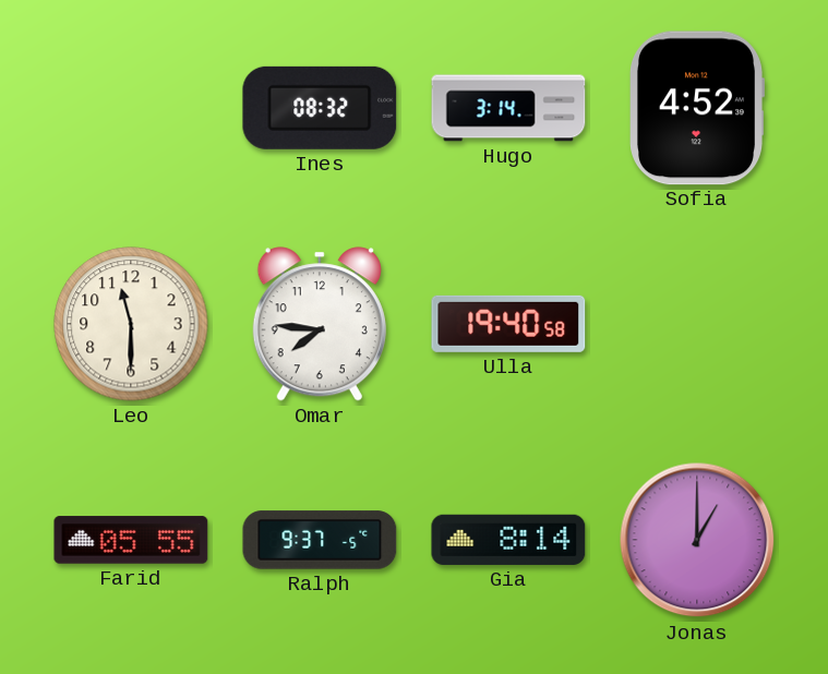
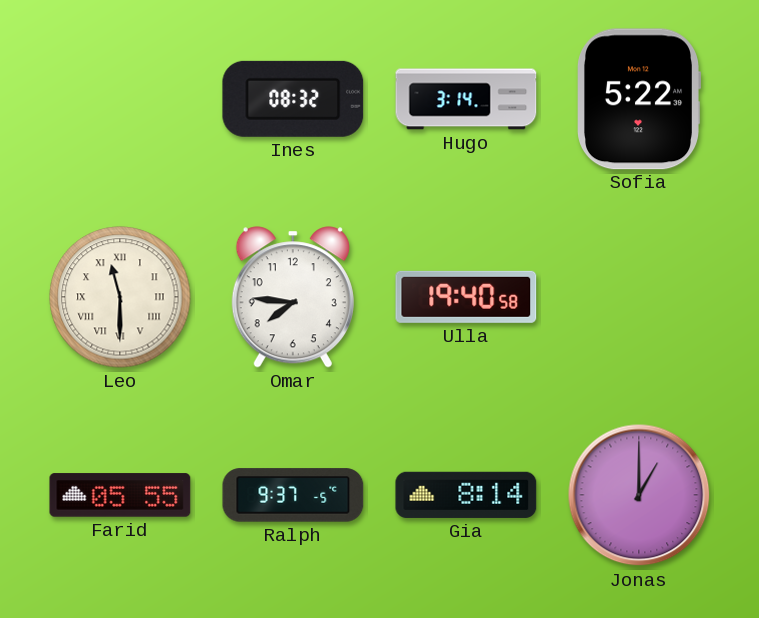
Sofia: 4:52 -> 5:22
Leo numerals: Arabic -> Roman
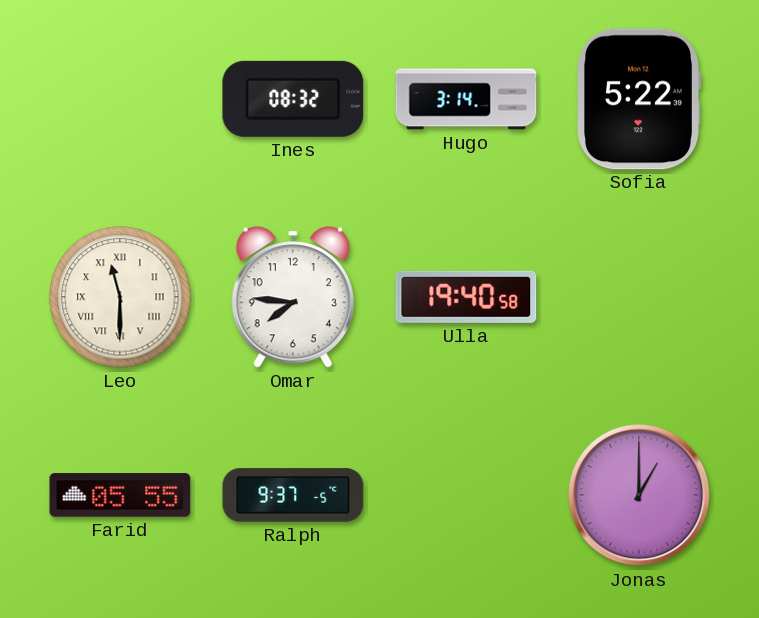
Gia: 8:14 -> none
